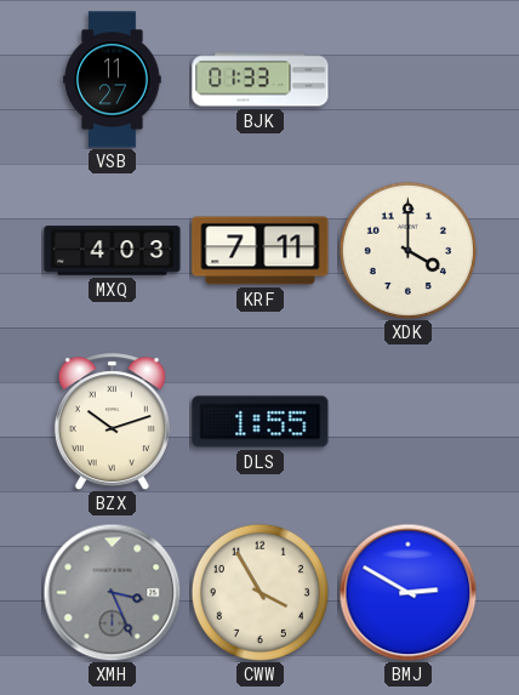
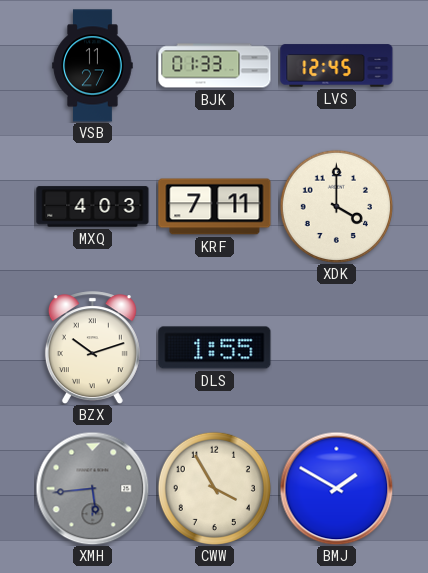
LVS: none -> 12:45
XMH: 3:26 -> 5:44
BMJ: 2:50 -> 1:50
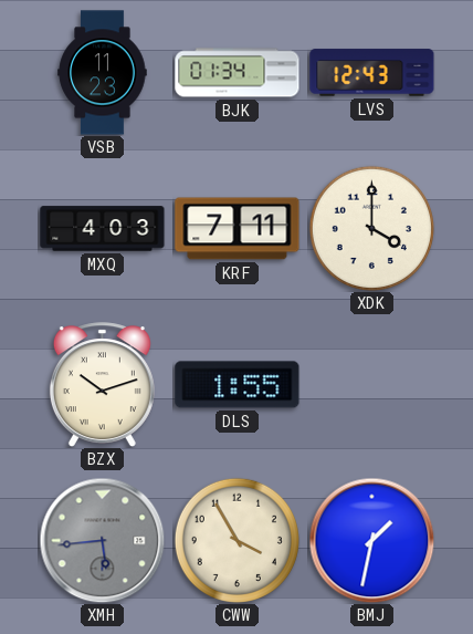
VSB: 11:27 -> 11:23
BJK: 01:33 -> 01:34
LVS: 12:45 -> 12:43
BMJ: 1:50 -> 1:32
